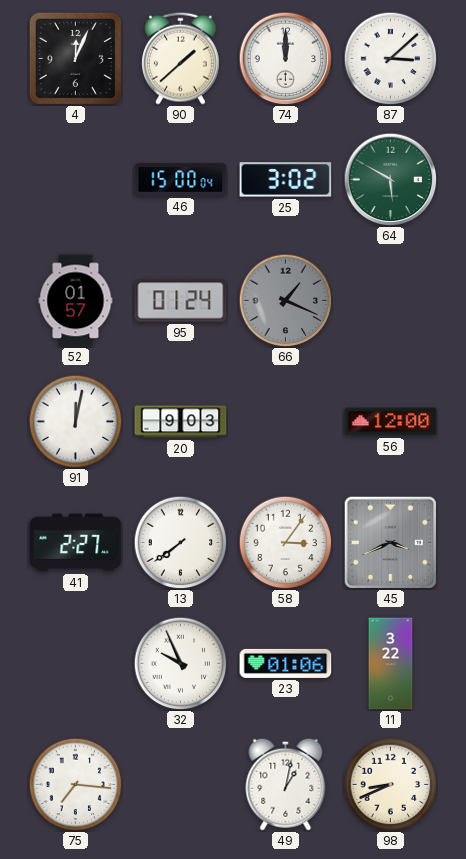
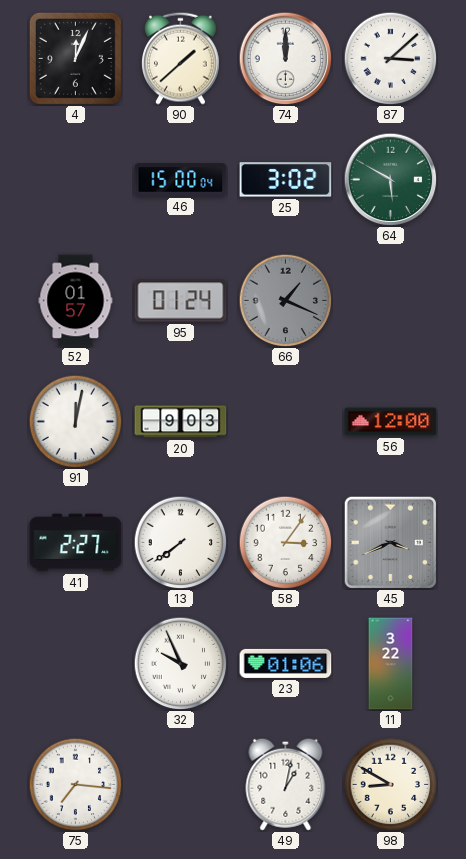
98: 8:41 -> 8:50
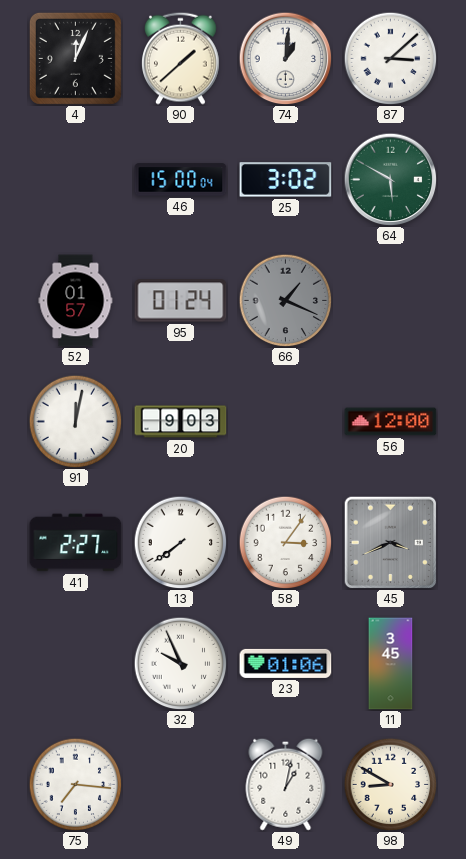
74: 12:00 -> 1:01
11: 3:22 -> 3:45
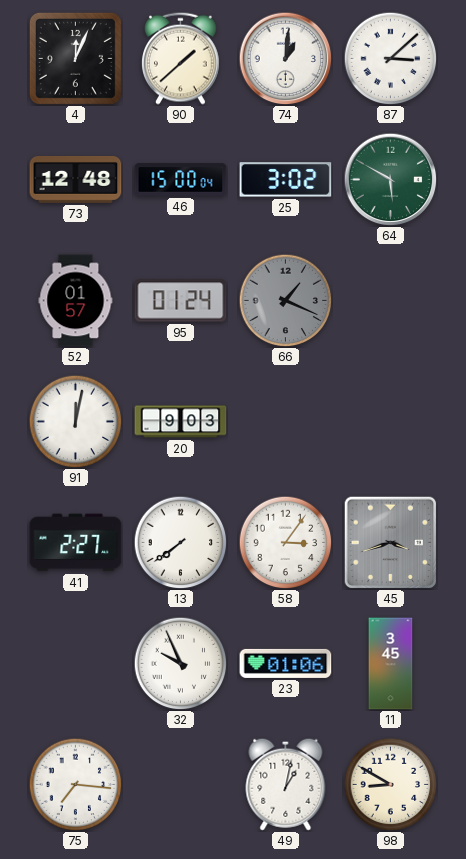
73: none -> 12:48
56: 12:00 -> none
45: 3:41 -> 3:42
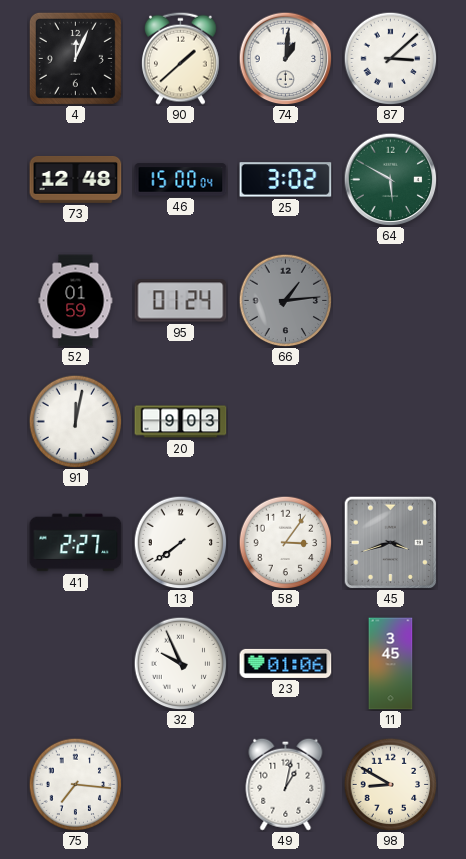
52: 01:57 -> 01:59
66: 1:19 -> 1:14
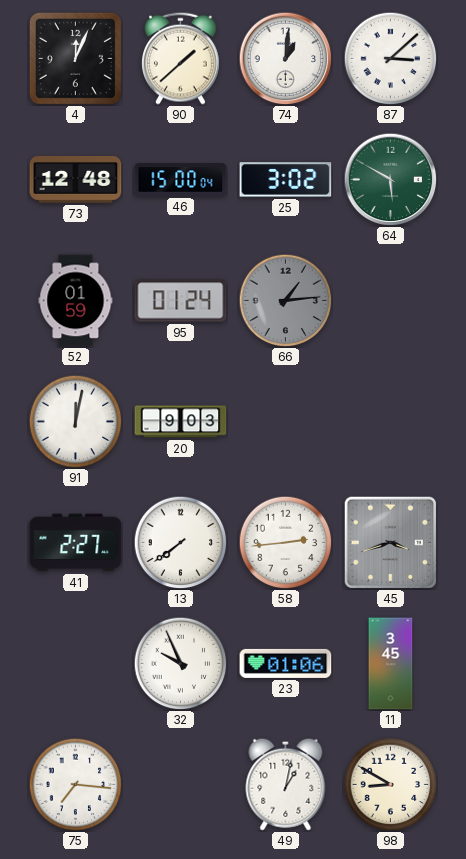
58: 3:06 -> 2:44
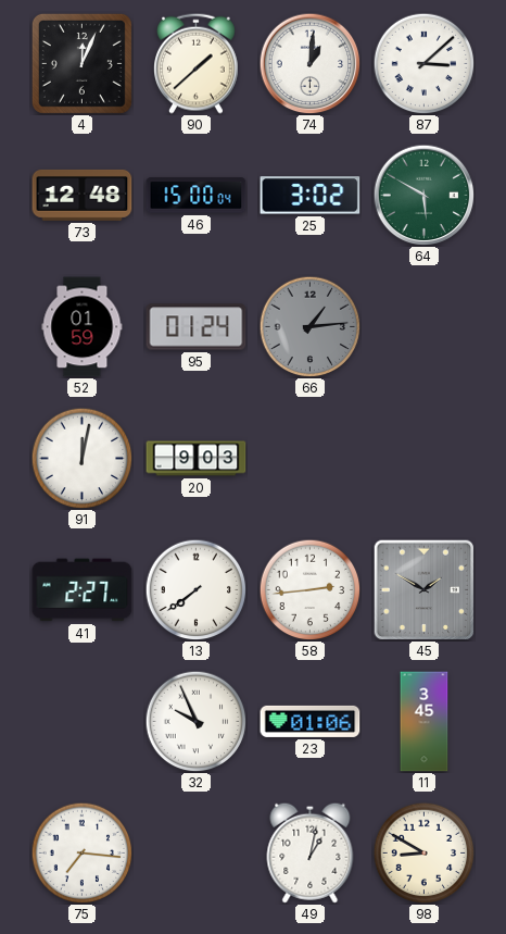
45: 3:42 -> 1:50
